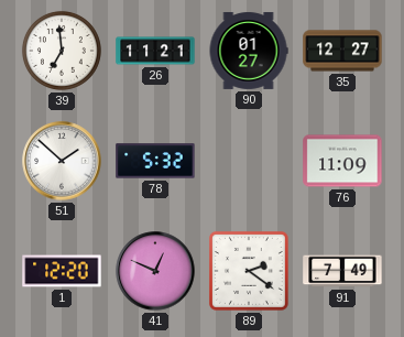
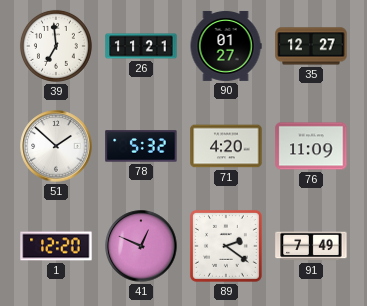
71: none -> 4:20
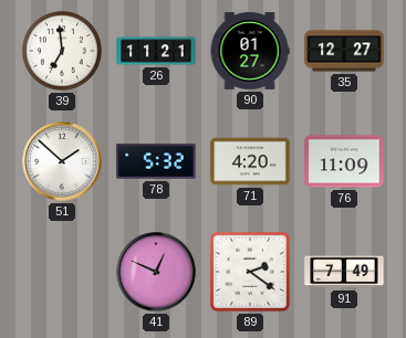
1: 12:20 -> none
